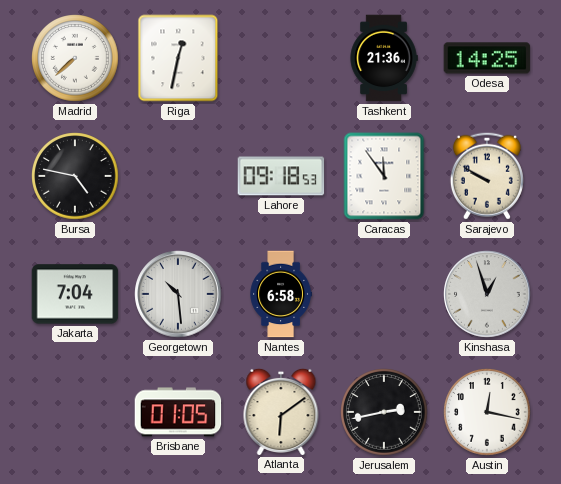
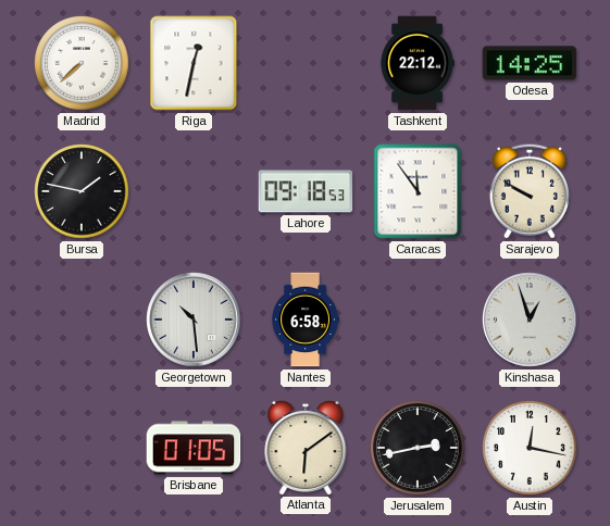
Tashkent: 21:36 -> 22:12
Bursa: 4:47 -> 1:47
Jakarta: 7:04 -> none
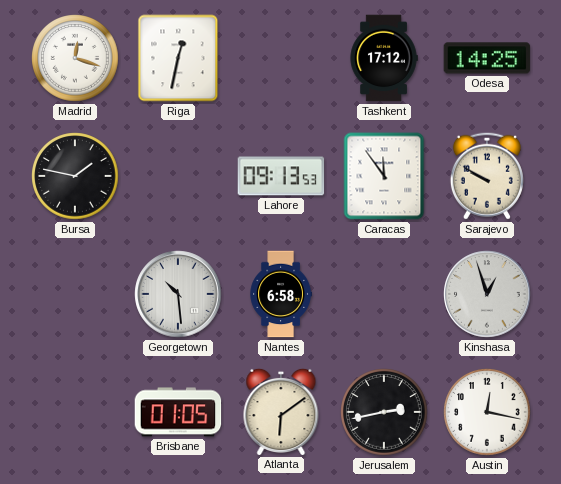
Madrid: 7:38 -> 12:18
Tashkent: 22:12 -> 17:12
Lahore: 09:18 -> 09:13
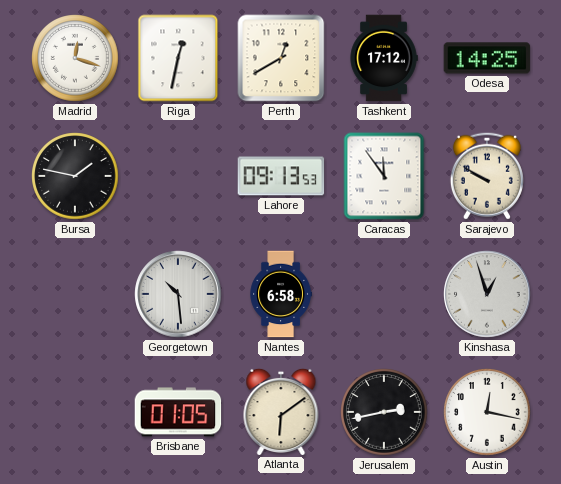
Perth: none -> 12:40
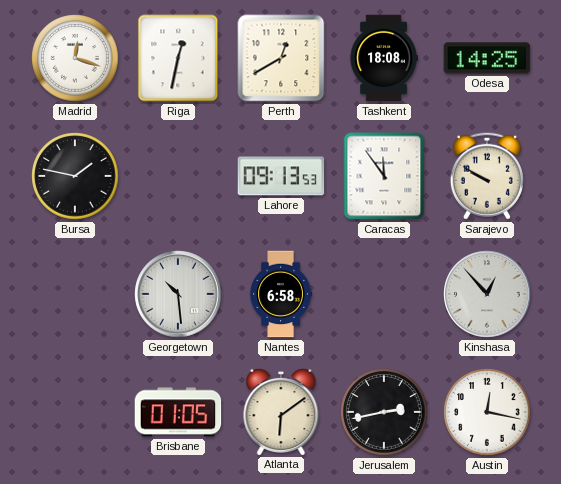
Tashkent: 17:12 -> 18:08
Kinshasa: 12:57 -> 12:53
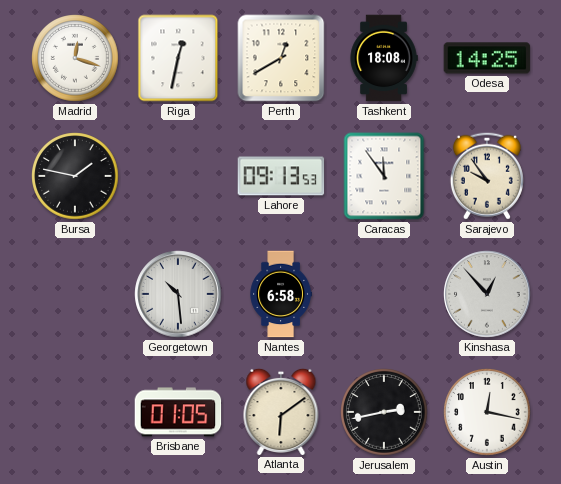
Sarajevo: 9:50 -> 9:54
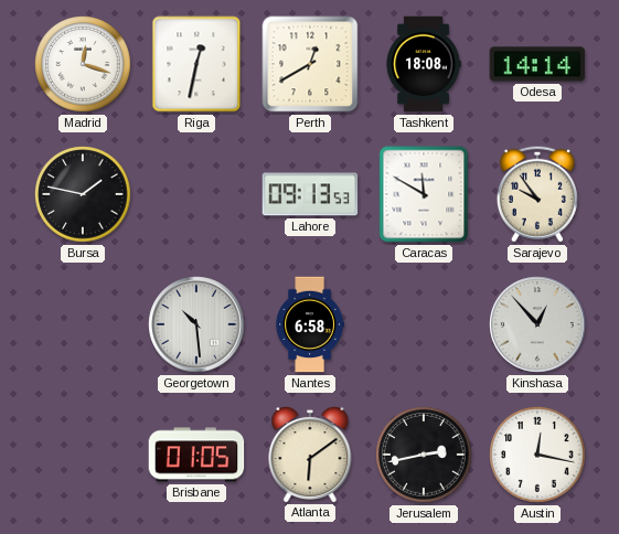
Odesa: 14:25 -> 14:14
Caracas: 11:54 -> 11:50
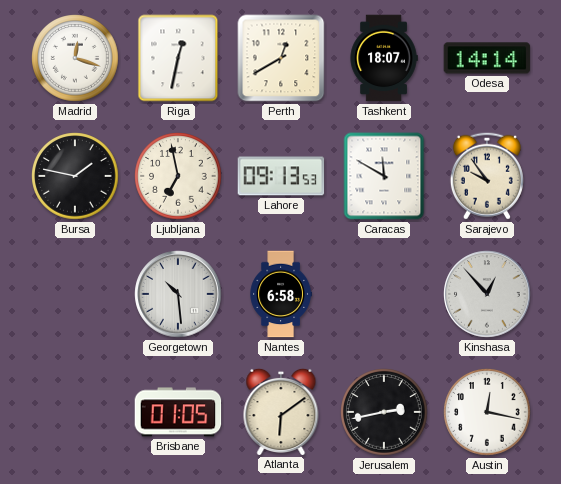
Tashkent: 18:08 -> 18:07
Ljubljana: none -> 6:58
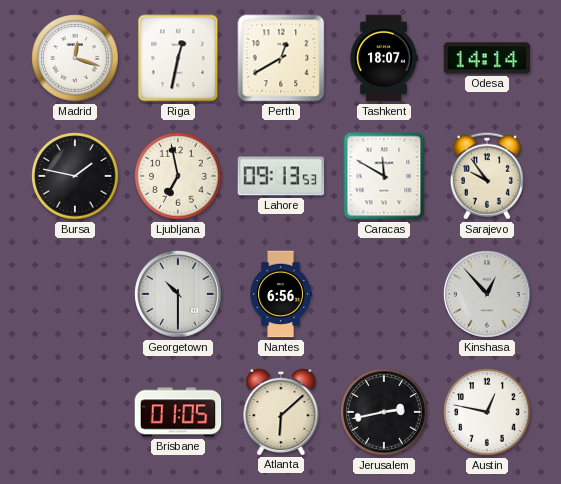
Georgetown: 10:29 -> 10:30
Nantes: 6:58 -> 6:56
Atlanta: 6:09 -> 6:08
Austin: 12:17 -> 12:47
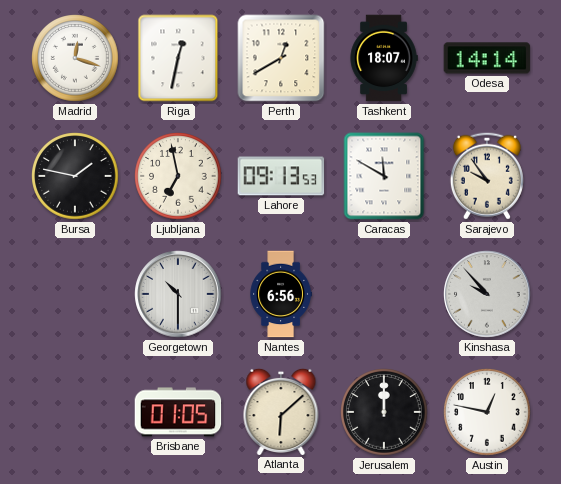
Kinshasa: 12:53 -> 9:53
Jerusalem: 2:43 -> 12:00
